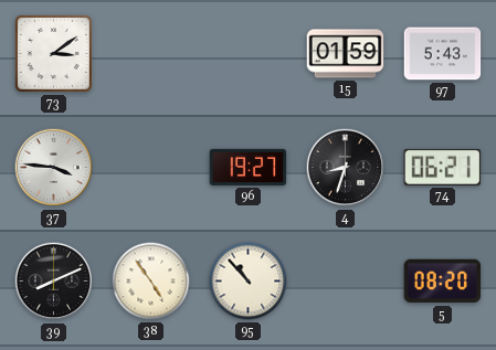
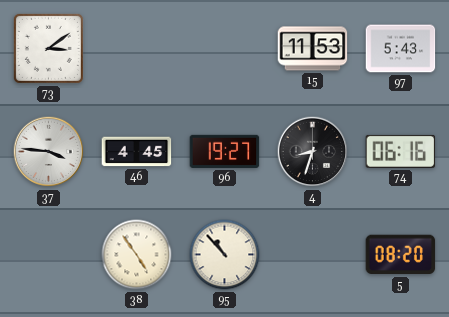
15: 01:59 -> 11:53
46: none -> 4:45
74: 06:21 -> 06:16
39: 8:11 -> none
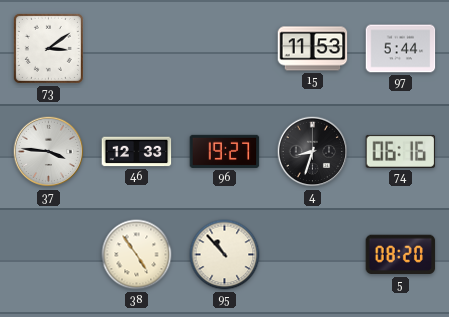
97: 5:43 -> 5:44
46: 4:45 -> 12:33
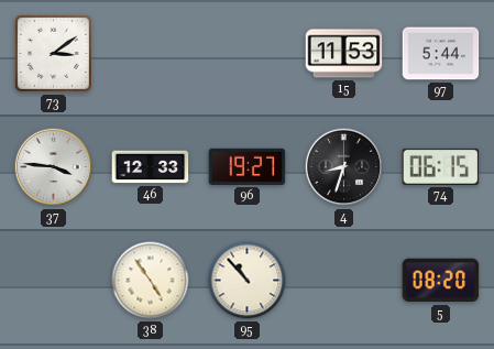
74: 06:16 -> 06:15
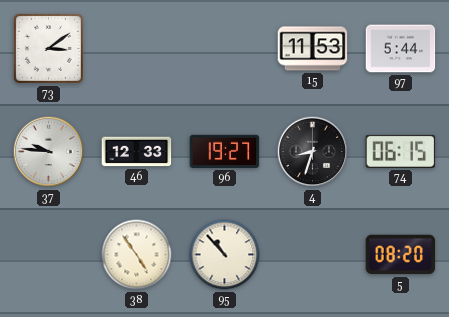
37: 3:46 -> 9:46
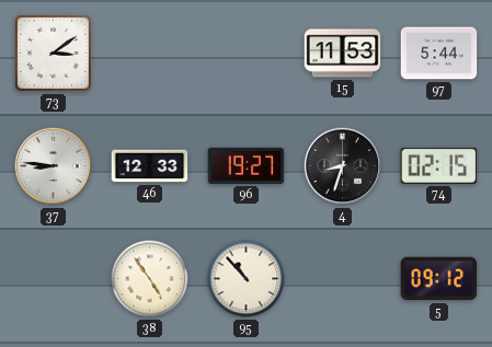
37: 9:46 -> 8:46
74: 06:15 -> 02:15
5: 08:20 -> 09:12
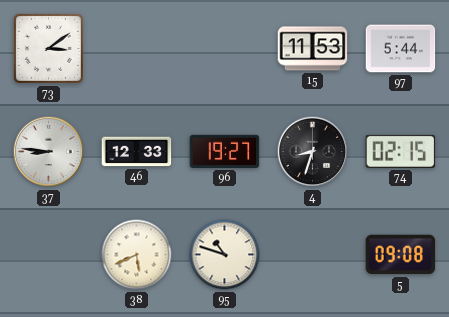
38: 4:54 -> 5:41
95: 10:53 -> 10:48
5: 09:12 -> 09:08
